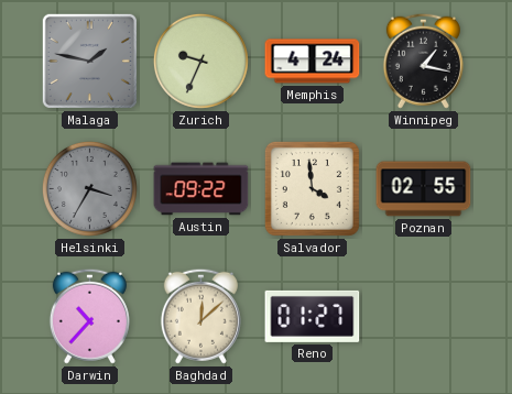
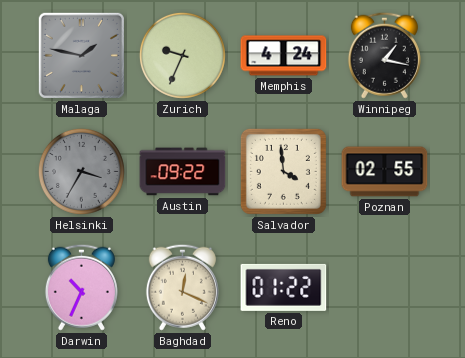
Darwin: 10:37 -> 10:34
Baghdad: 12:08 -> 12:19
Reno: 01:27 -> 01:22
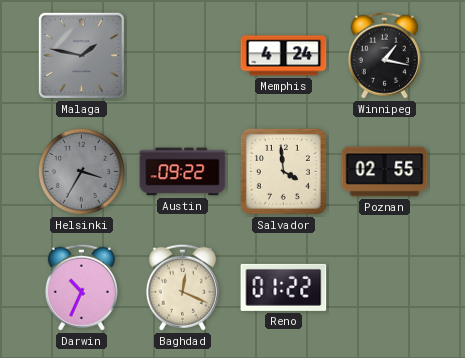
Zurich: 9:34 -> none
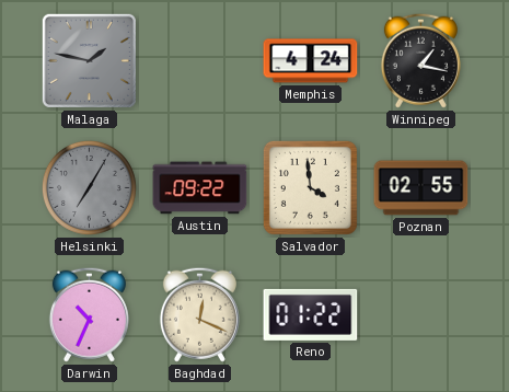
Helsinki: 3:35 -> 7:05
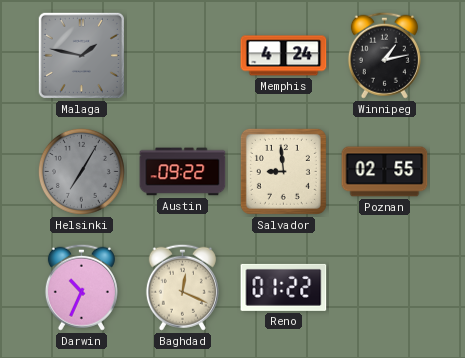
Winnipeg: 1:17 -> 1:13
Salvador: 3:59 -> 8:59
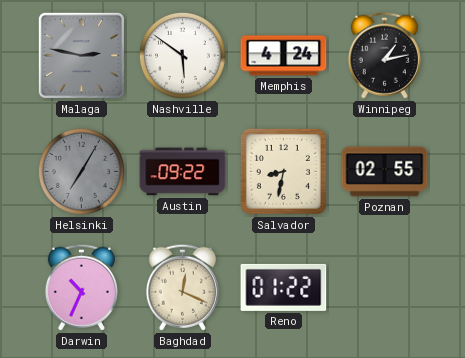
Malaga: 1:47 -> 2:47
Nashville: none -> 5:51
Salvador: 8:59 -> 8:32
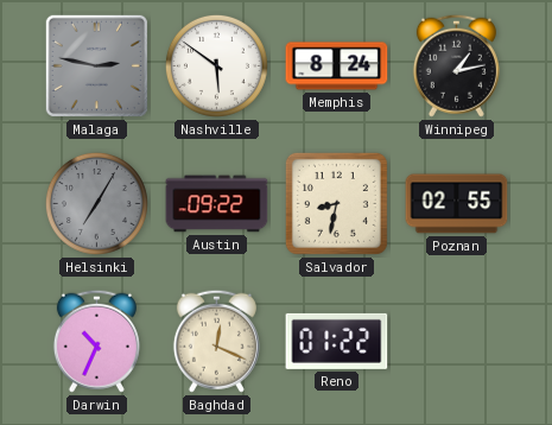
Memphis: 4:24 -> 8:24
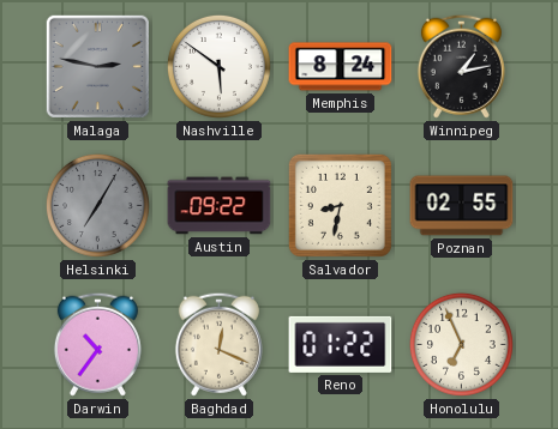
Darwin: 10:34 -> 10:36
Honolulu: none -> 6:56
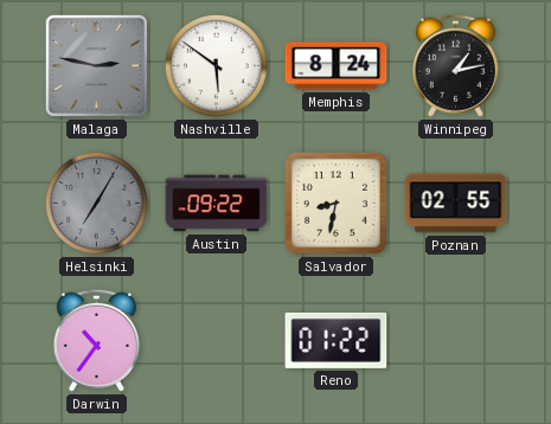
Baghdad: 12:19 -> none
Honolulu: 6:56 -> none
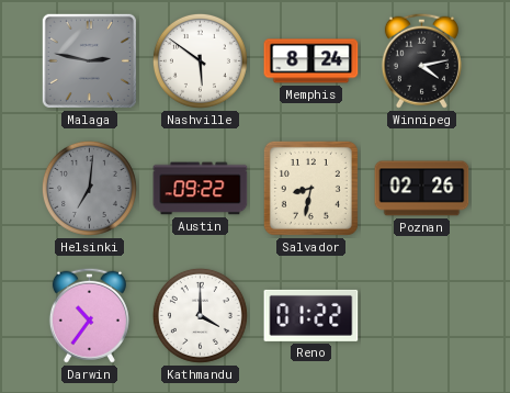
Winnipeg: 1:13 -> 4:13
Helsinki: 7:05 -> 7:01
Poznan: 02:55 -> 02:26
Kathmandu: none -> 4:00
